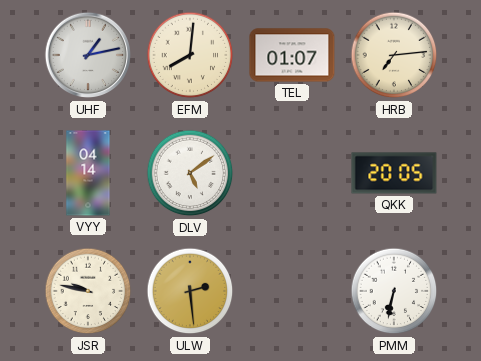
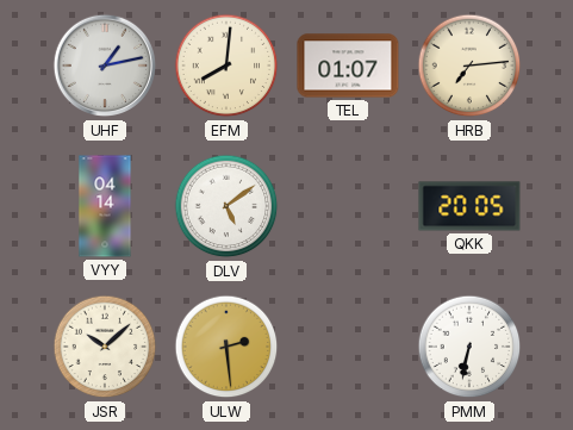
JSR: 9:47 -> 10:08
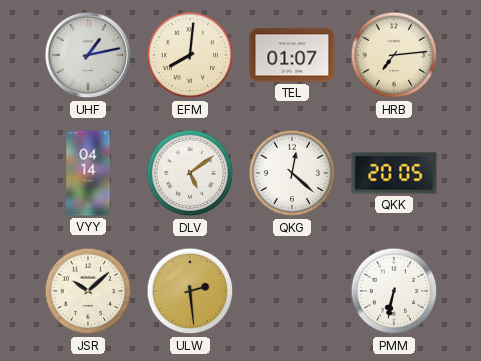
QKG: none -> 12:22
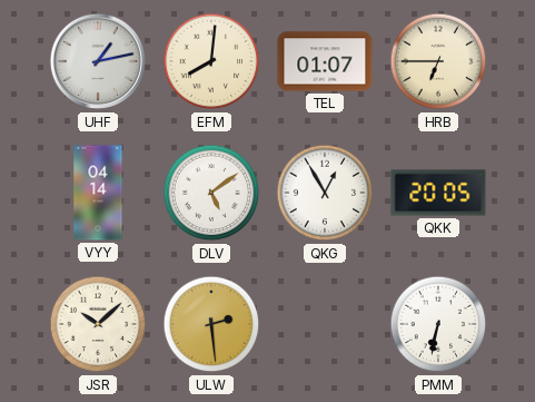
HRB: 7:14 -> 6:45
QKG: 12:22 -> 12:55
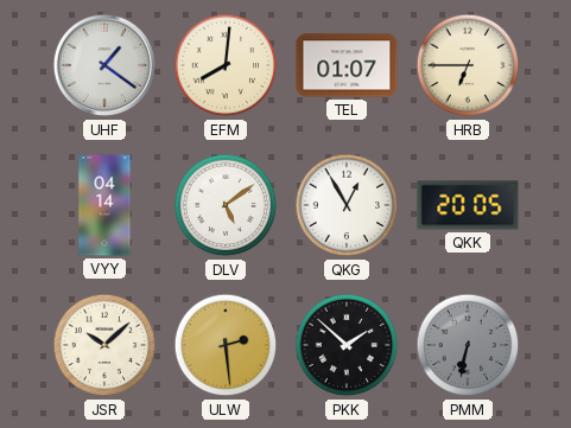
UHF: 1:13 -> 1:21
PKK: none -> 1:52
PMM dial: white -> grey
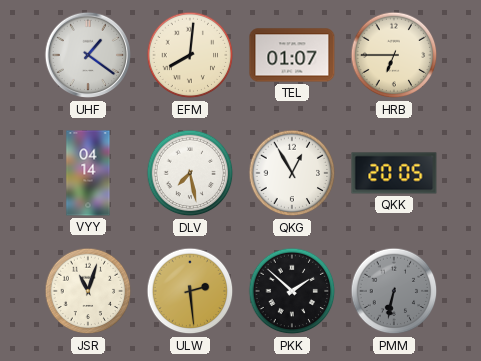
DLV: 5:09 -> 7:28
JSR: 10:08 -> 11:03
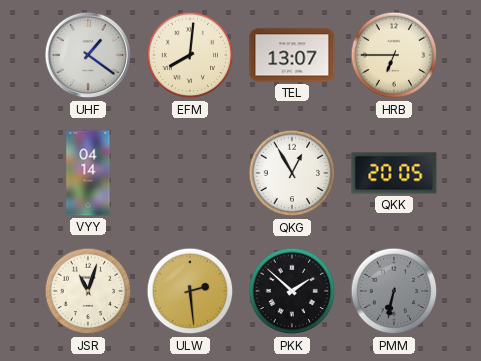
TEL: 01:07 -> 13:07
DLV: 7:28 -> none
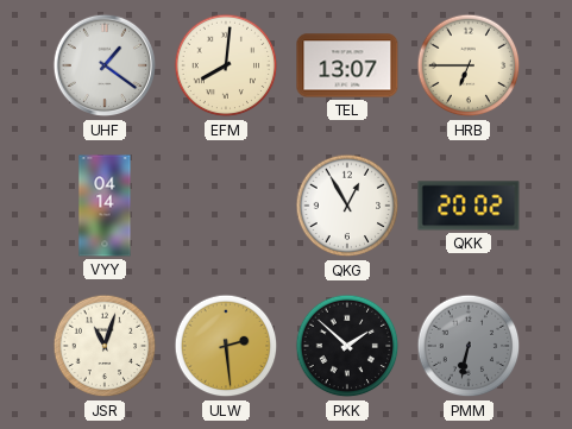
QKK: 20:05 -> 20:02
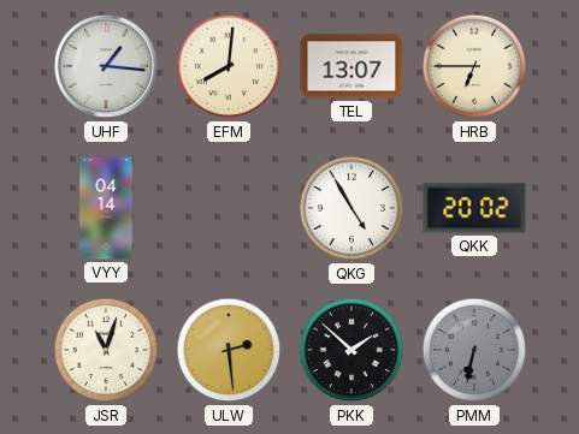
UHF: 1:21 -> 1:16
QKG: 12:55 -> 4:55
